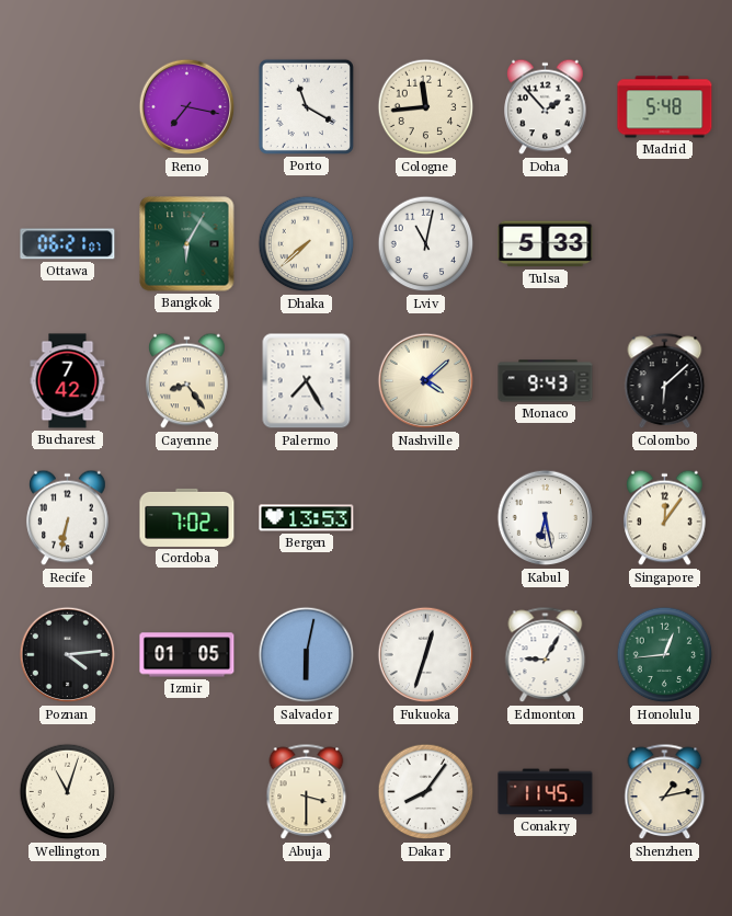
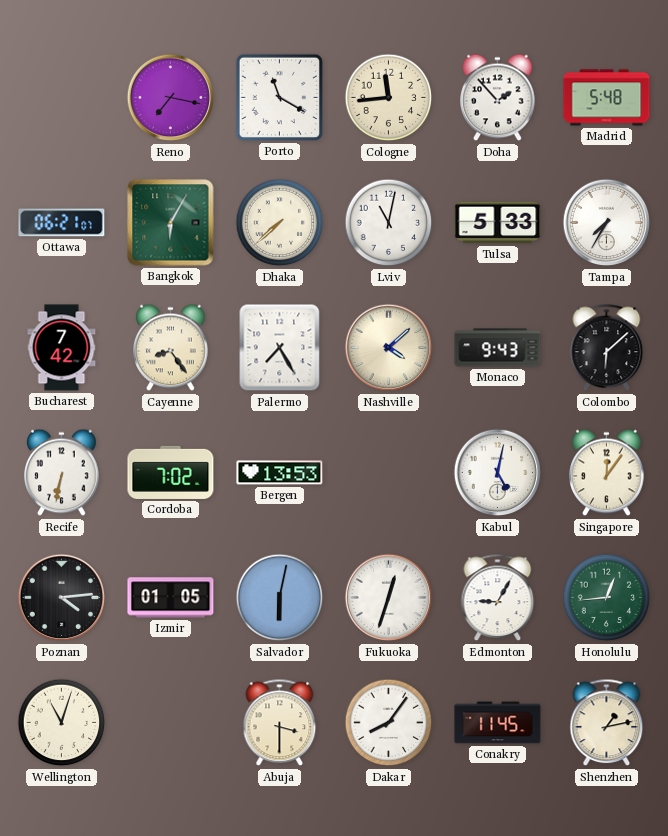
Tampa: none -> 7:35
Kabul: 6:28 -> 5:02
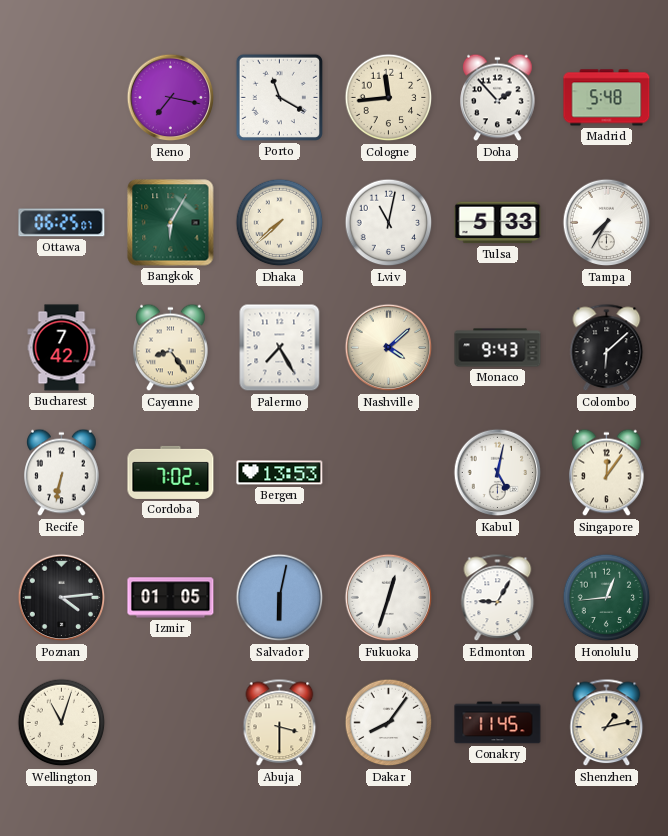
Ottawa: 06:21 -> 06:25
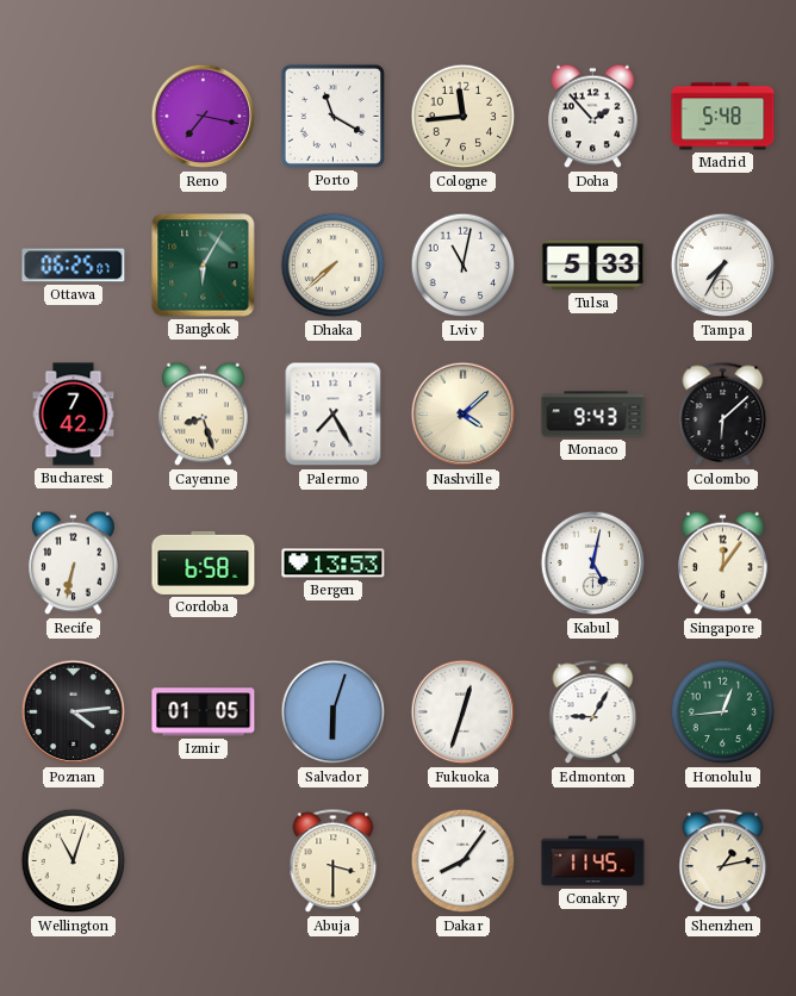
Cayenne: 8:24 -> 8:27
Cordoba: 7:02 -> 6:58
Salvador: 6:02 -> 6:03
